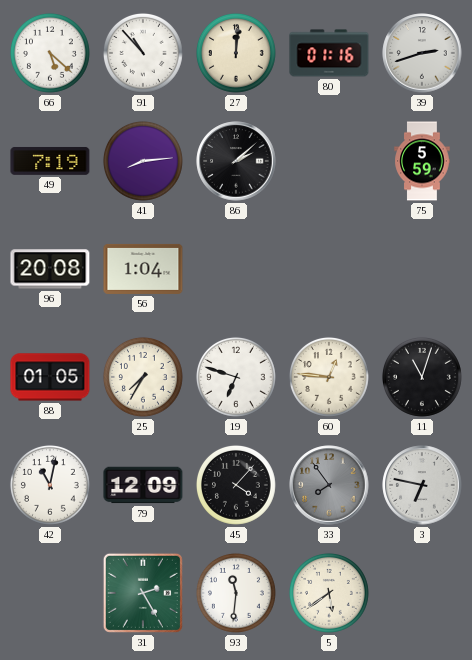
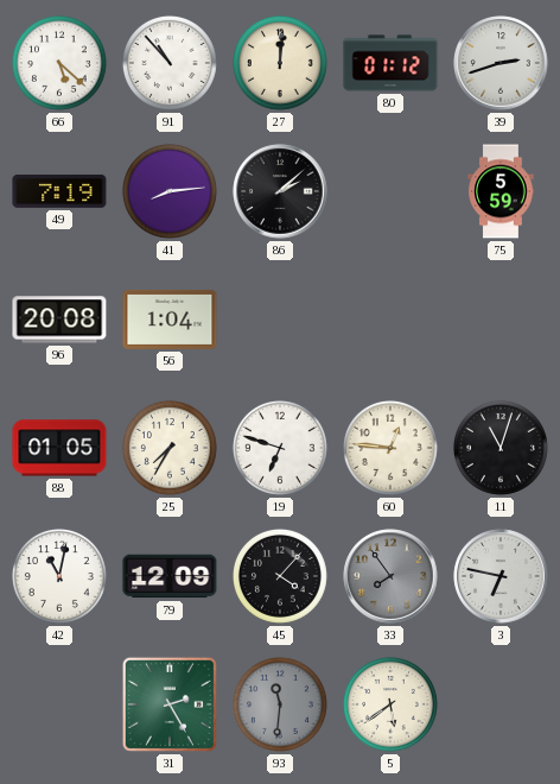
80: 01:16 -> 01:12
93 dial: white -> grey
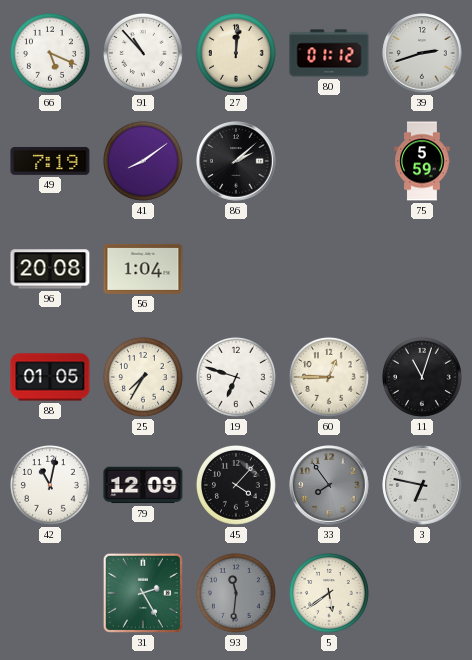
66: 5:22 -> 5:19
41: 8:14 -> 8:09
60: 12:46 -> 12:45
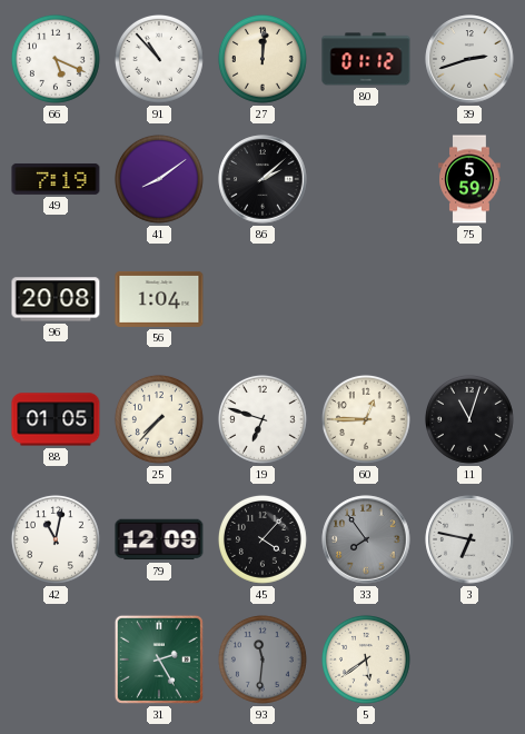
25: 7:35 -> 7:37
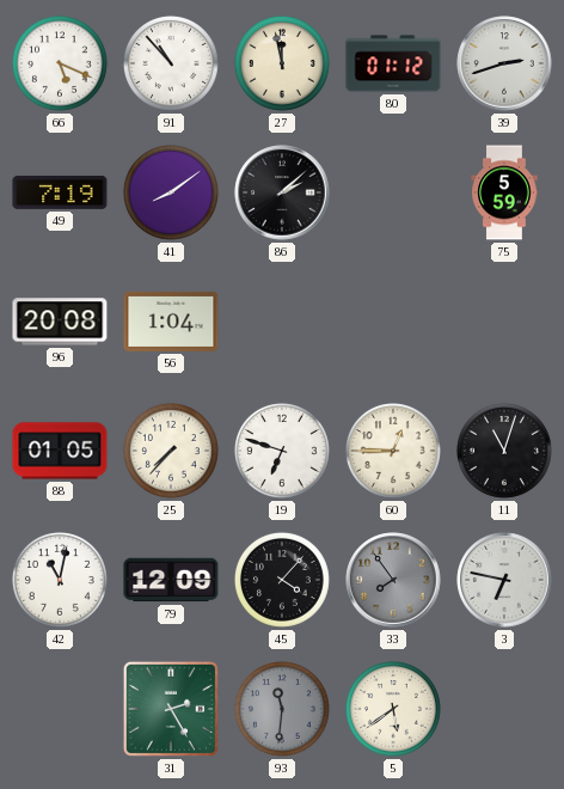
27: 12:01 -> 11:58
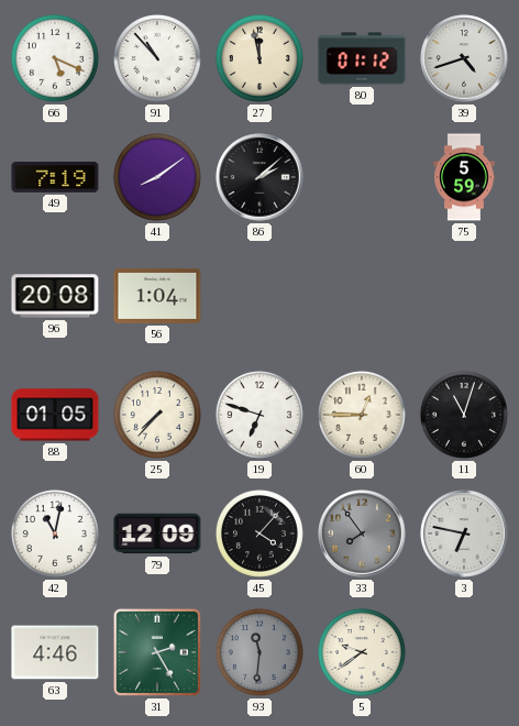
39: 2:42 -> 4:42
63: none -> 4:46
5: 5:39 -> 9:39
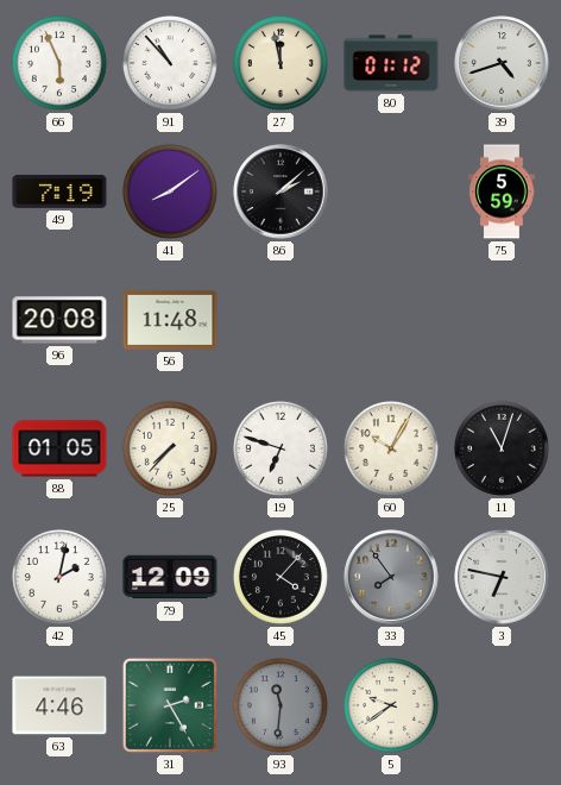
66: 5:19 -> 5:56
56: 1:04 -> 11:48
60: 12:45 -> 10:05
42: 11:02 -> 2:02
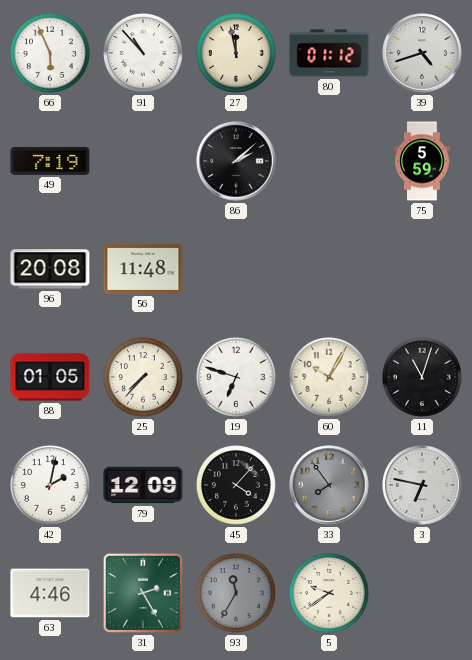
41: 8:09 -> none
93: 11:31 -> 11:35
